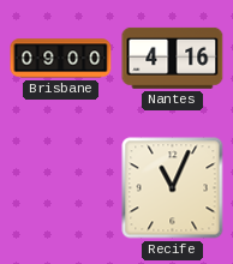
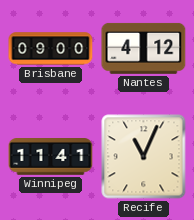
Nantes: 4:16 -> 4:12
Winnipeg: none -> 11:41
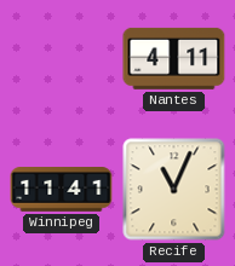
Brisbane: 09:00 -> none
Nantes: 4:12 -> 4:11
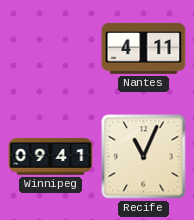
Winnipeg: 11:41 -> 09:41
